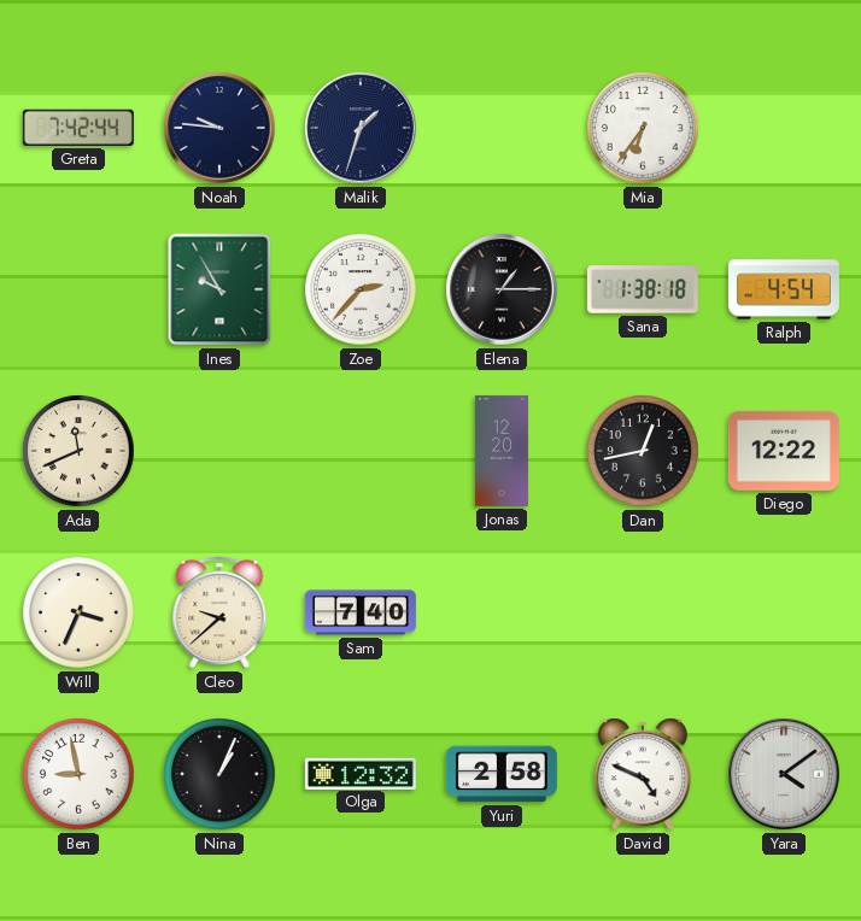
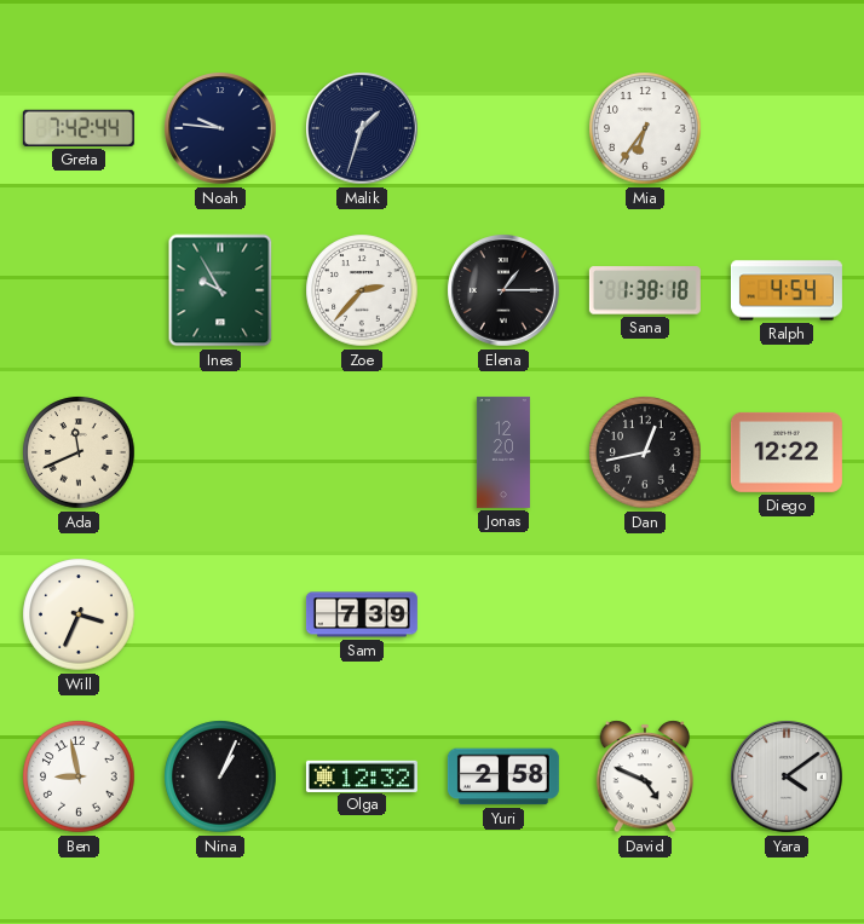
Cleo: 9:38 -> none
Sam: 7:40 -> 7:39
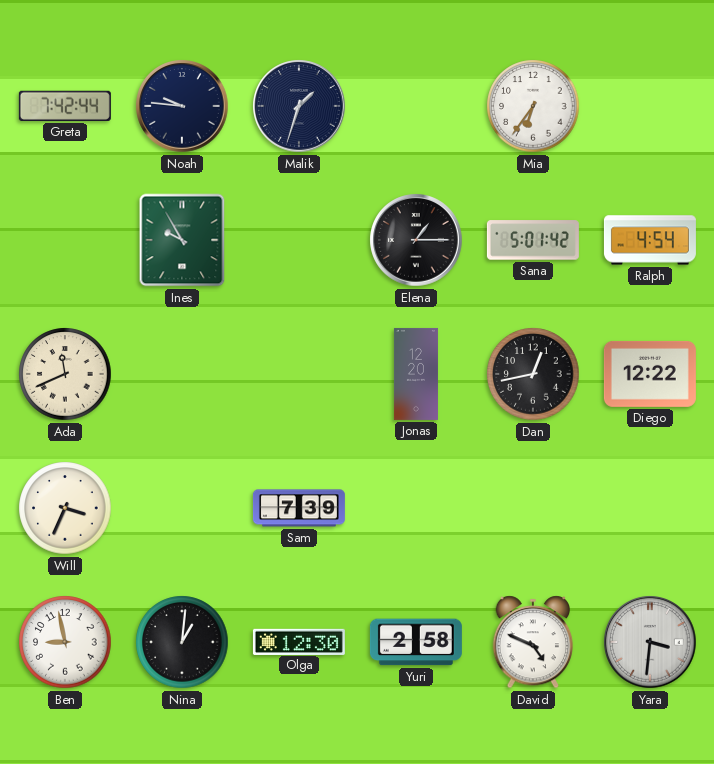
Zoe: 2:37 -> none
Sana: 1:38 -> 5:01
Nina: 1:04 -> 1:01
Olga: 12:32 -> 12:30
Yara: 4:09 -> 3:31
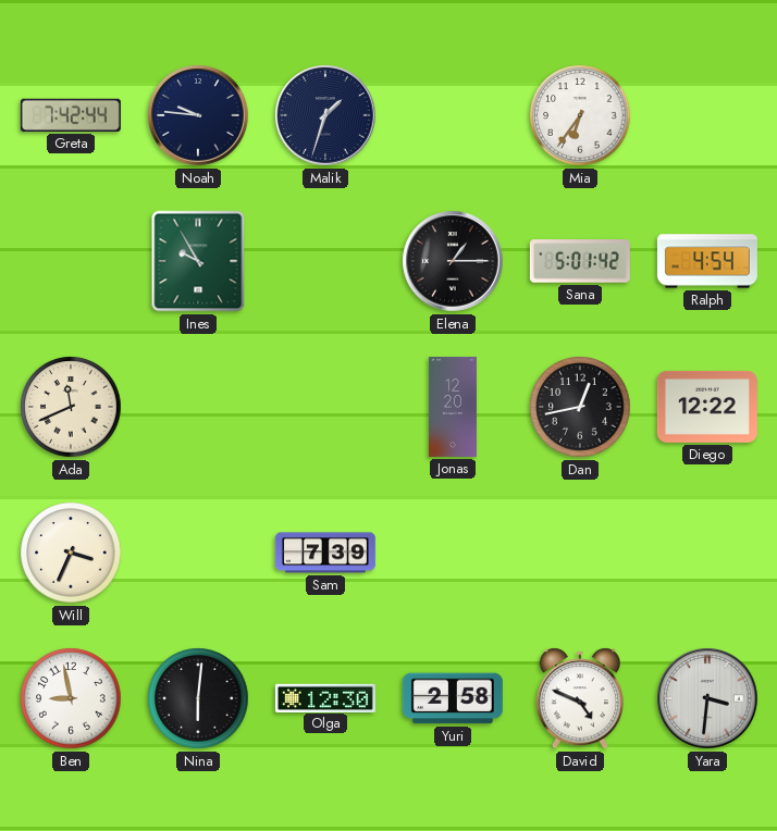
Nina: 1:01 -> 6:01
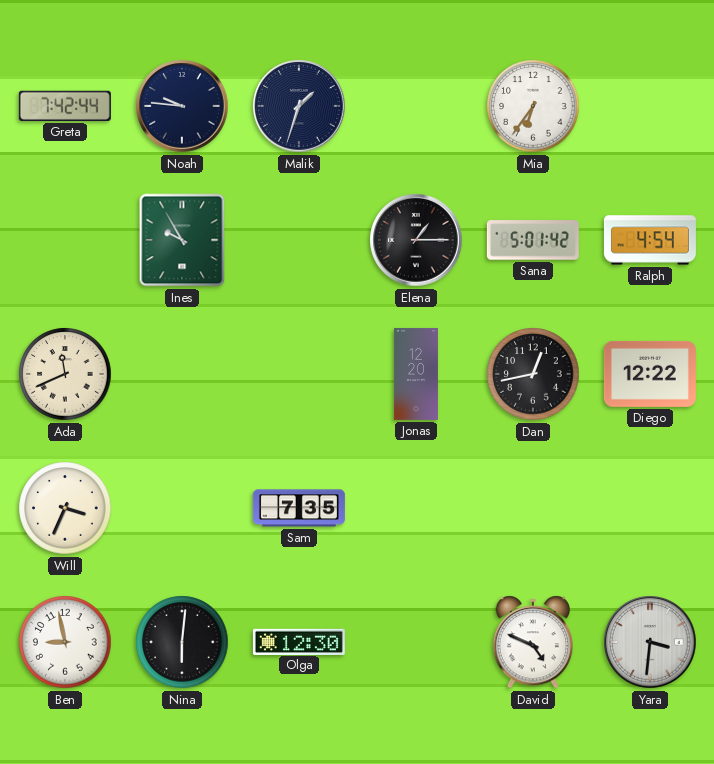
Sam: 7:39 -> 7:35
Yuri: 2:58 -> none
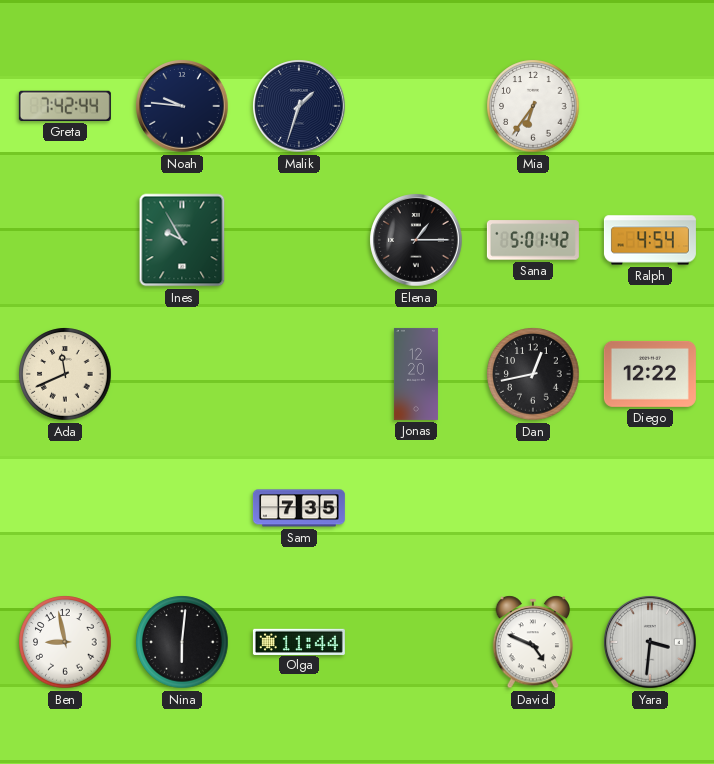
Will: 3:34 -> none
Olga: 12:30 -> 11:44
